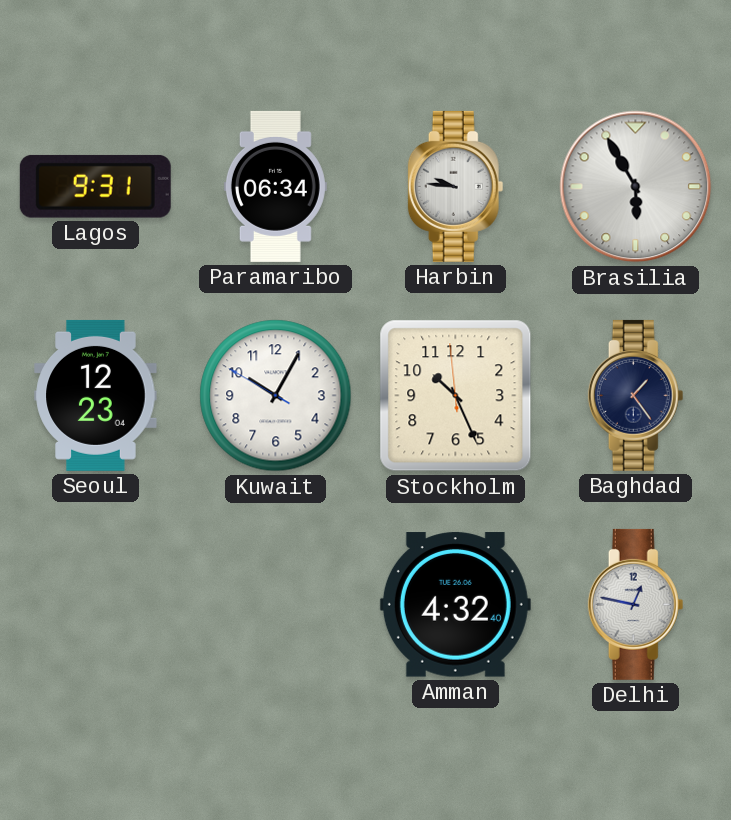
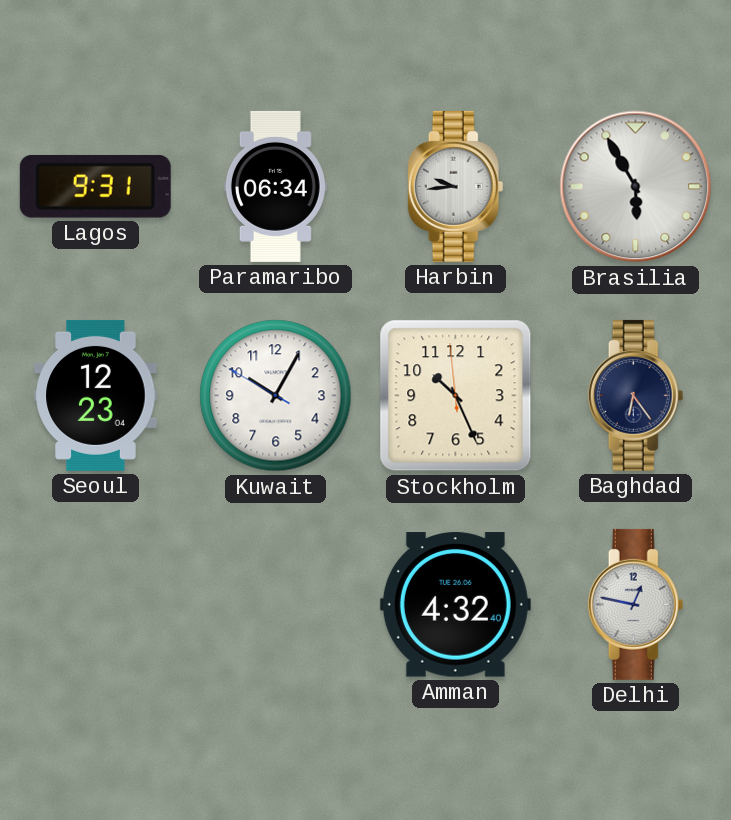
Harbin: 9:46 -> 9:44
Baghdad: 1:24 -> 6:24
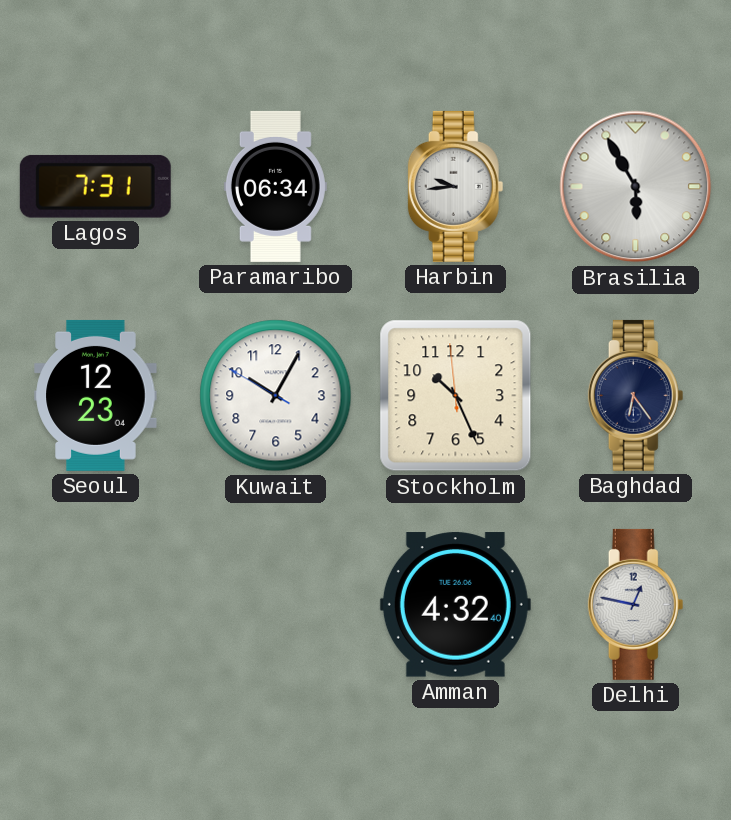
Lagos: 9:31 -> 7:31
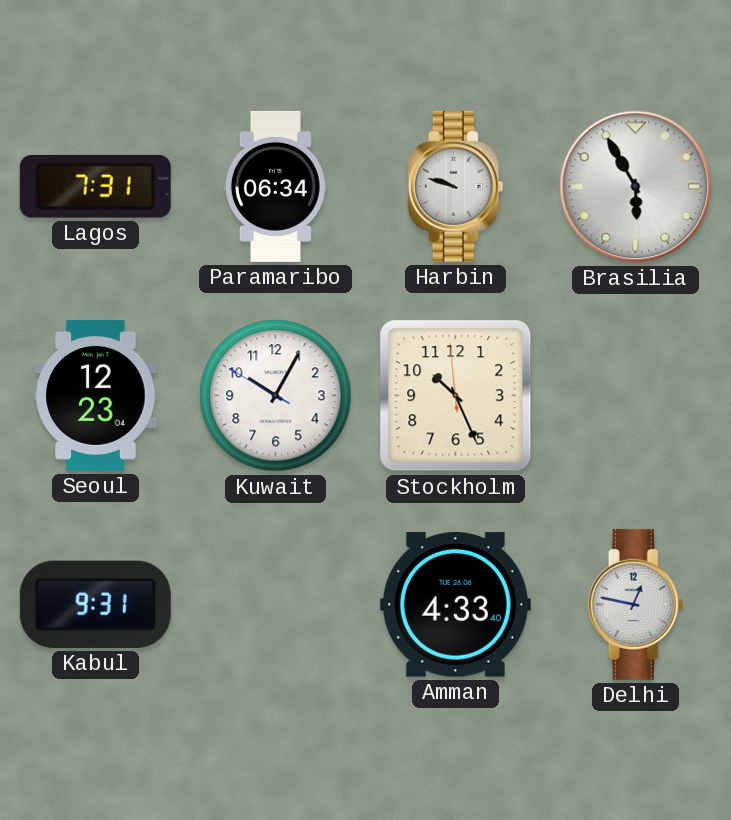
Harbin: 9:44 -> 9:48
Baghdad: 6:24 -> none
Kabul: none -> 9:31
Amman: 4:32 -> 4:33
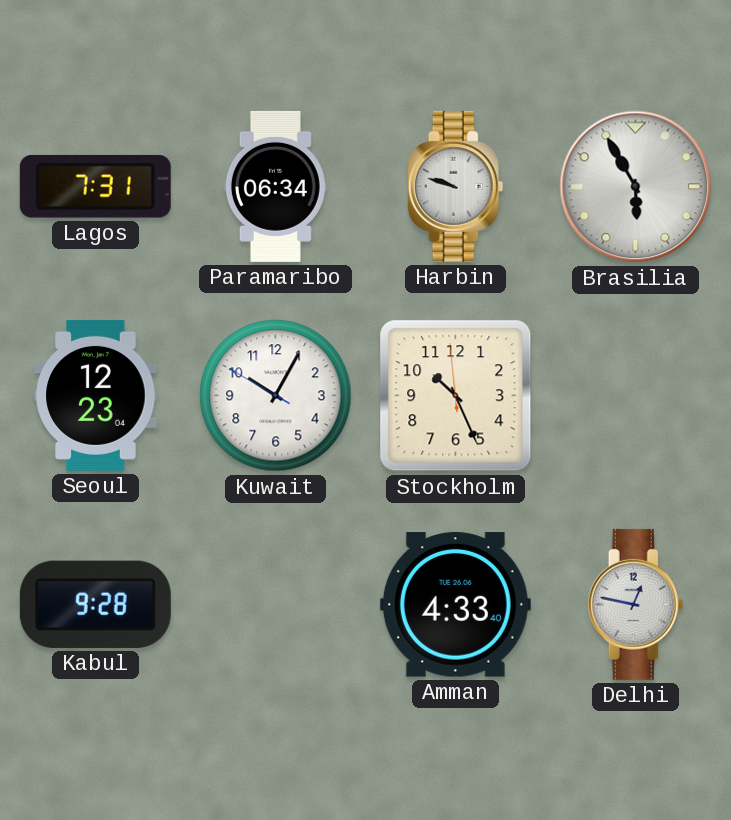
Kabul: 9:31 -> 9:28
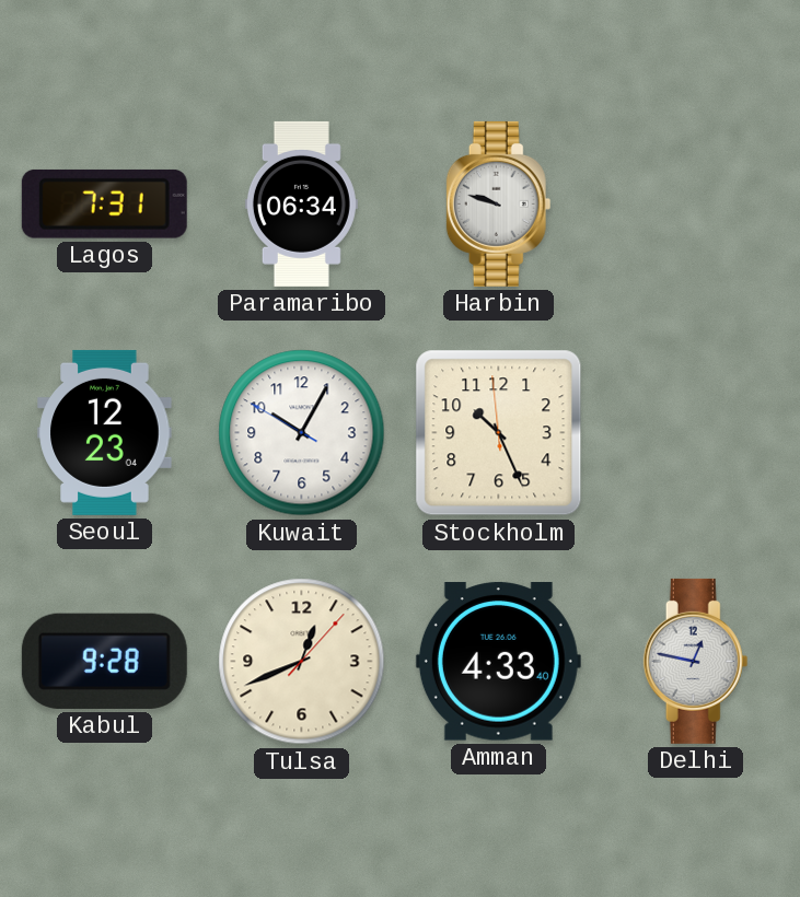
Brasilia: 5:55 -> none
Tulsa: none -> 12:41
